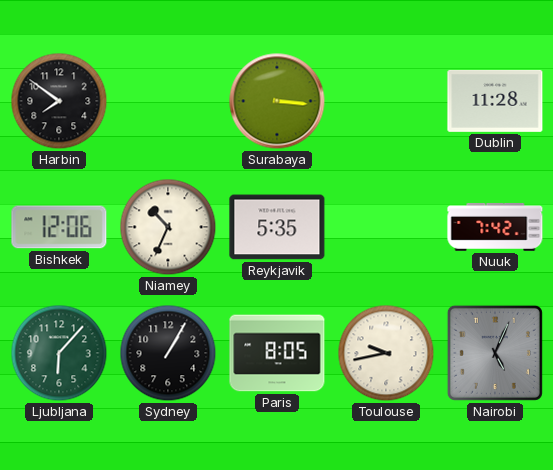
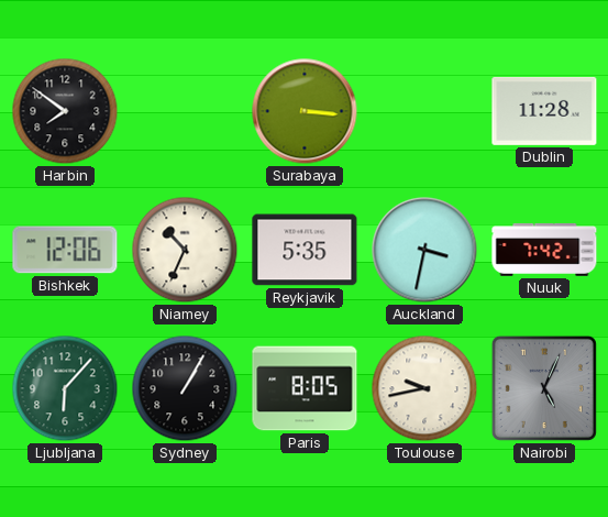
Auckland: none -> 3:32
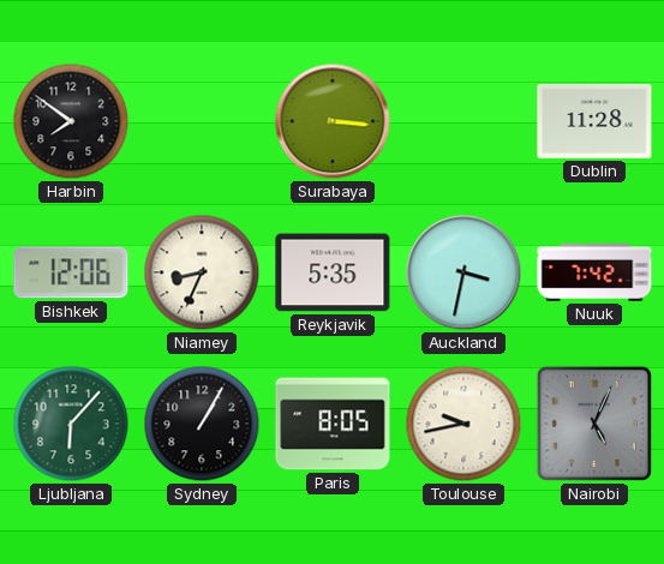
Niamey: 10:34 -> 8:34
